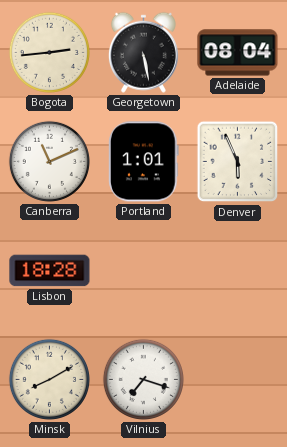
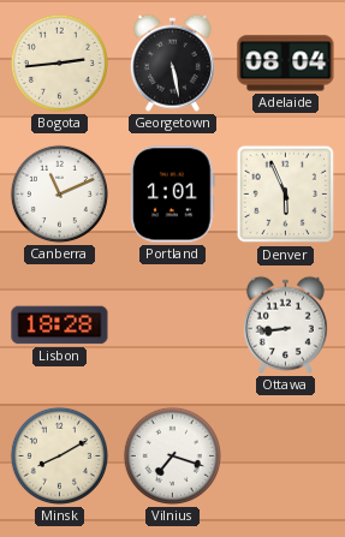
Ottawa: none -> 8:44
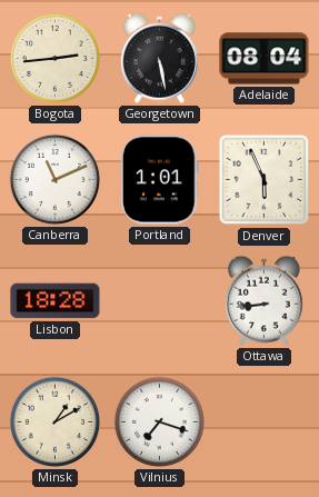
Minsk: 8:10 -> 1:10
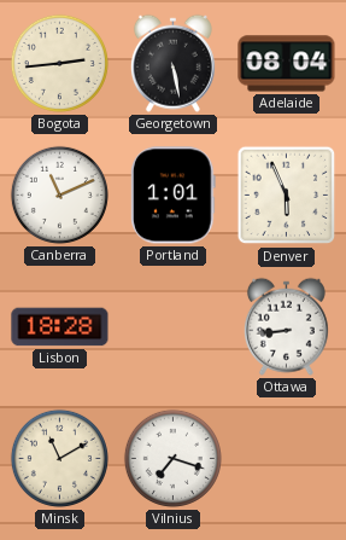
Minsk: 1:10 -> 11:10
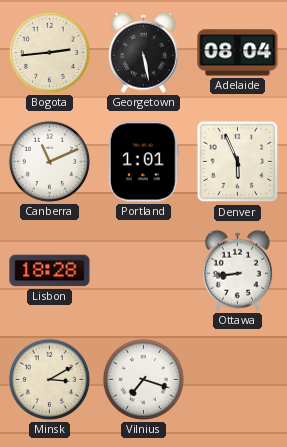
Minsk: 11:10 -> 3:10
